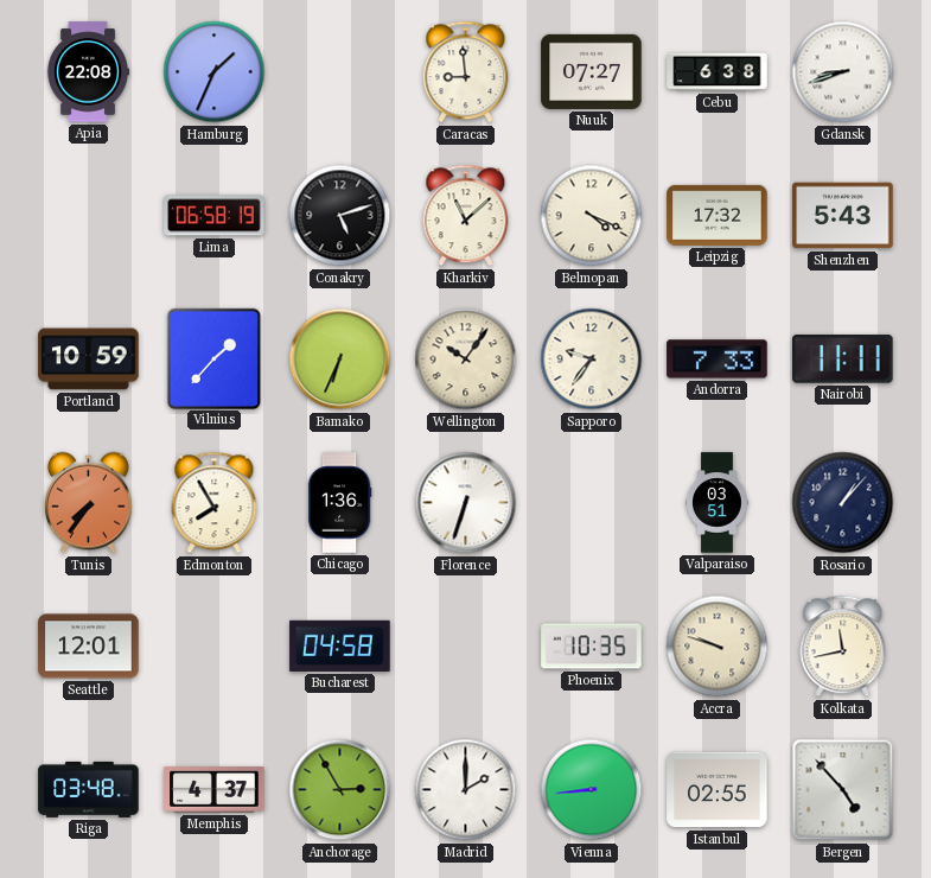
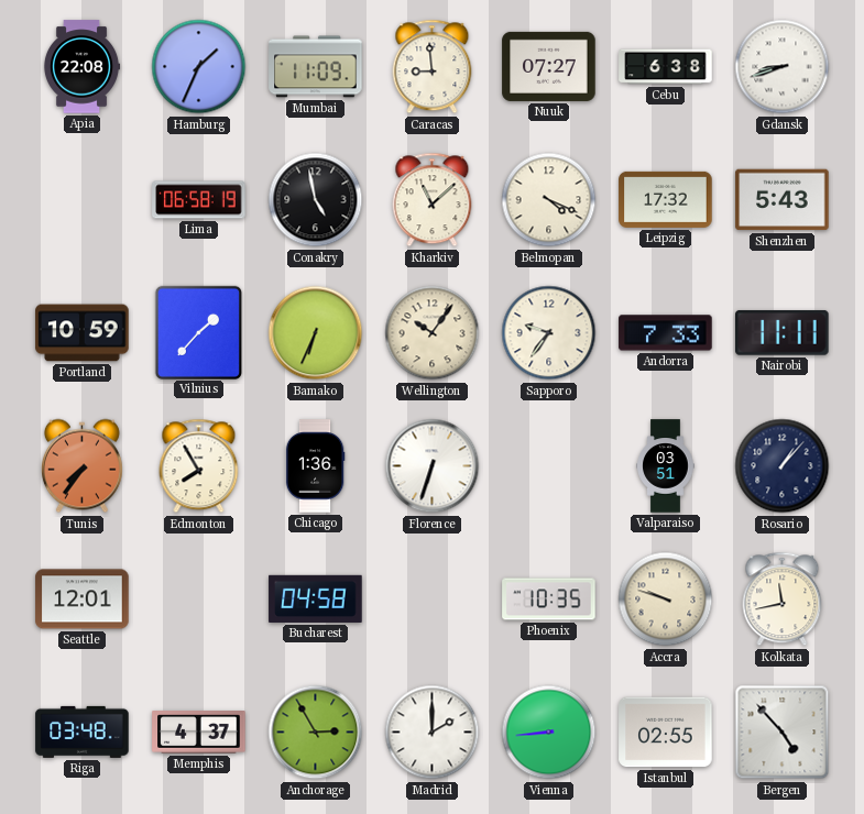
Mumbai: none -> 11:09
Conakry: 5:12 -> 4:58
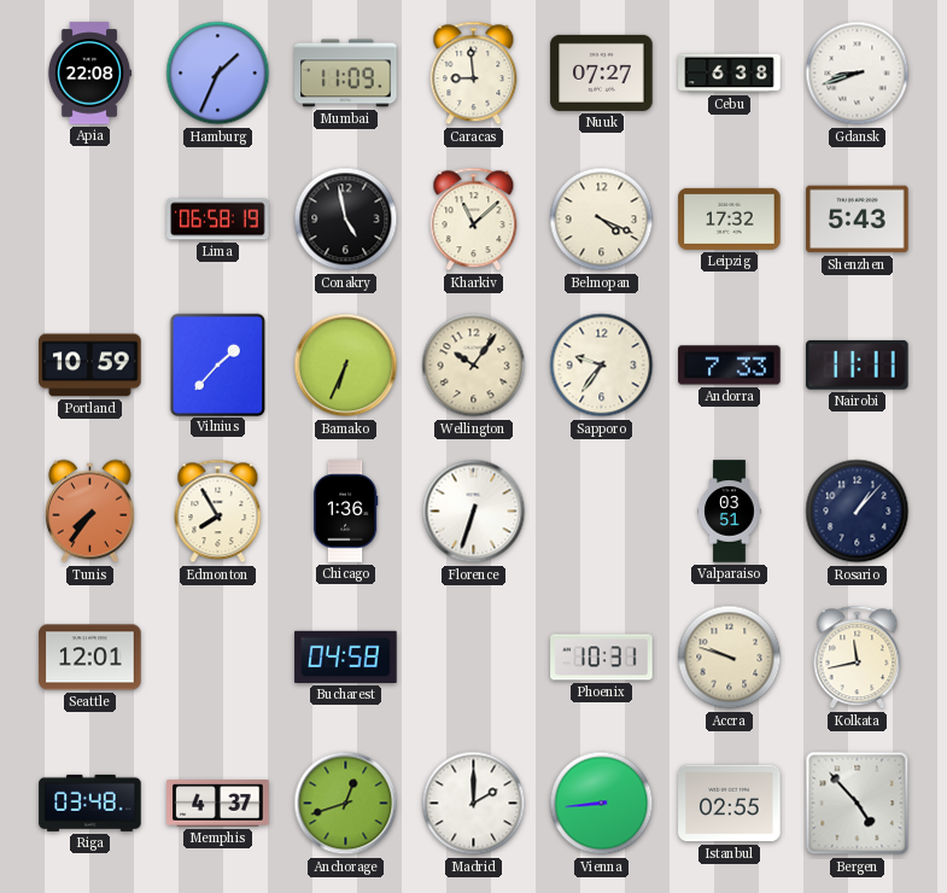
Phoenix: 10:35 -> 10:31
Anchorage: 2:55 -> 12:42
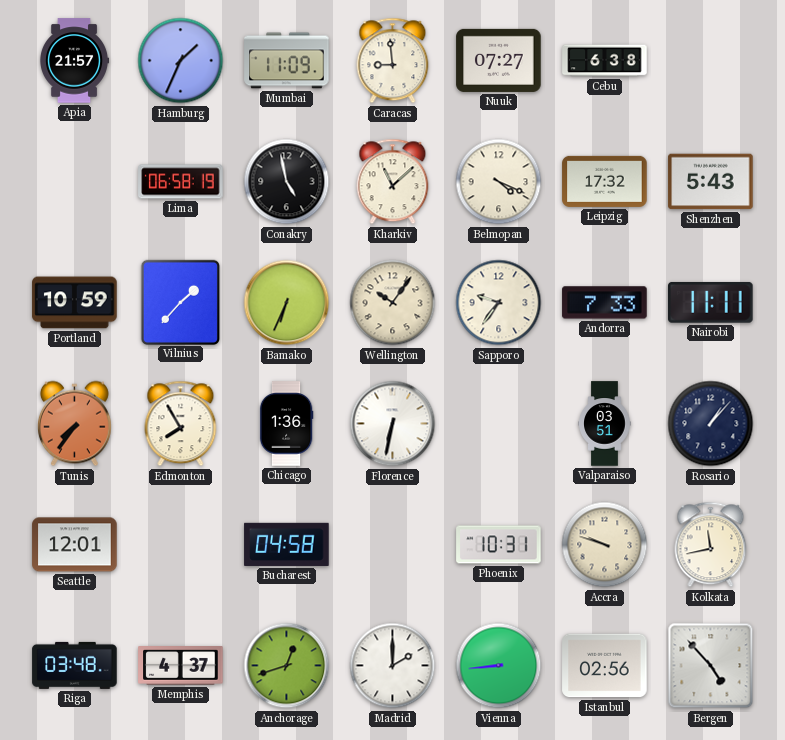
Apia: 22:08 -> 21:57
Gdansk: 8:42 -> none
Florence: 6:33 -> 6:32
Istanbul: 02:55 -> 02:56
